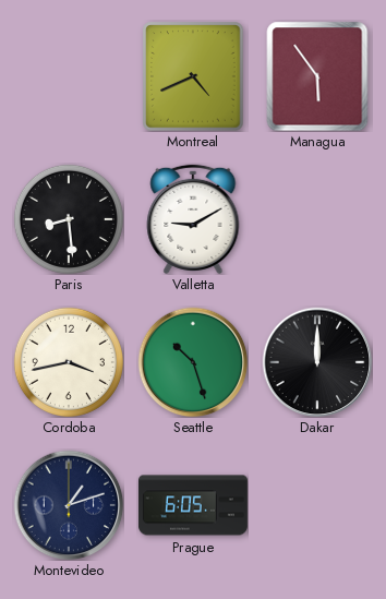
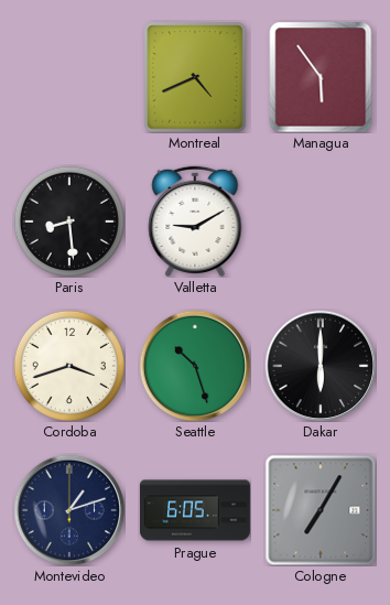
Cordoba: 3:43 -> 3:42
Dakar: 12:00 -> 6:00
Cologne: none -> 7:05
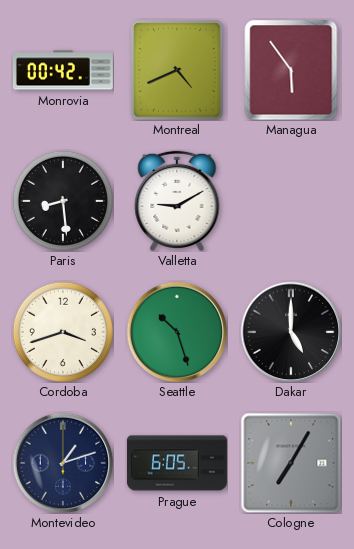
Monrovia: none -> 00:42
Dakar: 6:00 -> 5:00
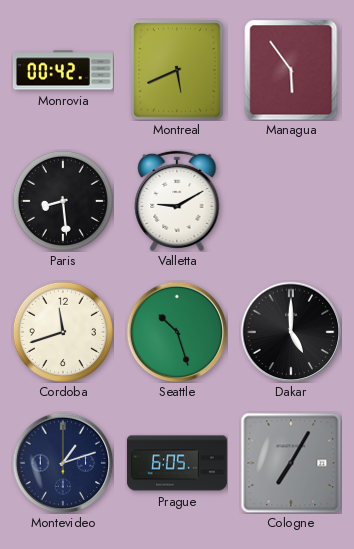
Montreal: 4:41 -> 5:41
Cordoba: 3:42 -> 11:42
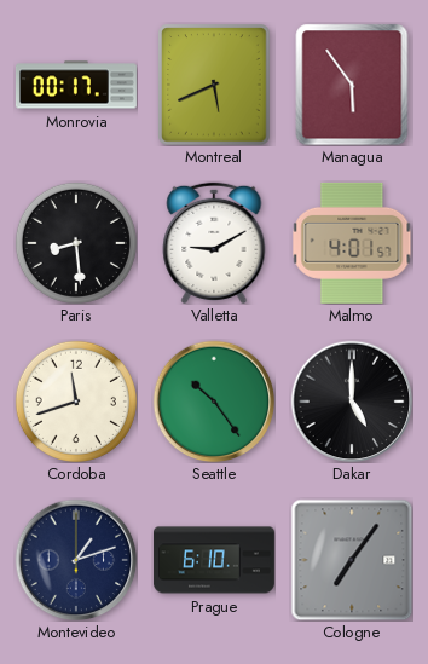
Monrovia: 00:42 -> 00:17
Malmo: none -> 4:01
Seattle: 10:27 -> 10:24
Prague: 6:05 -> 6:10
Cologne: 7:05 -> 7:06
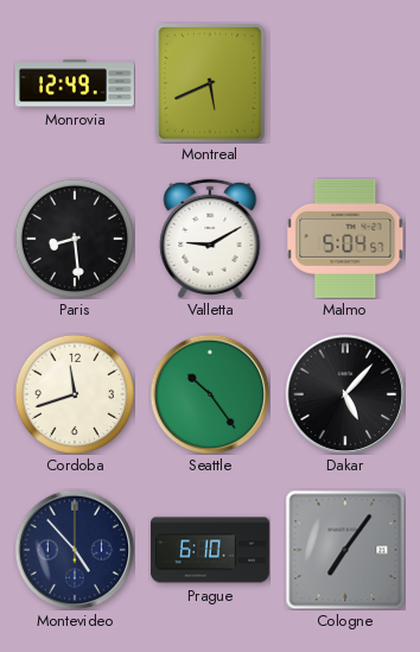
Monrovia: 00:17 -> 12:49
Managua: 5:54 -> none
Malmo: 4:01 -> 5:04
Dakar: 5:00 -> 5:07
Montevideo: 1:12 -> 4:53
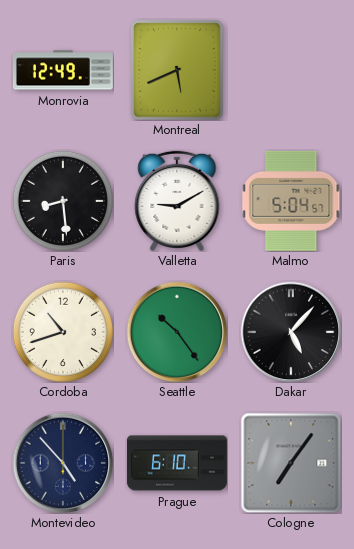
Cordoba: 11:42 -> 10:42
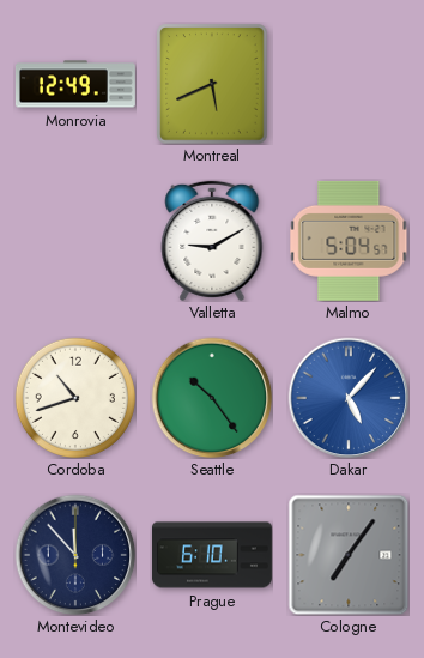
Paris: 8:29 -> none
Dakar dial: black -> blue
Montevideo: 4:53 -> 11:53
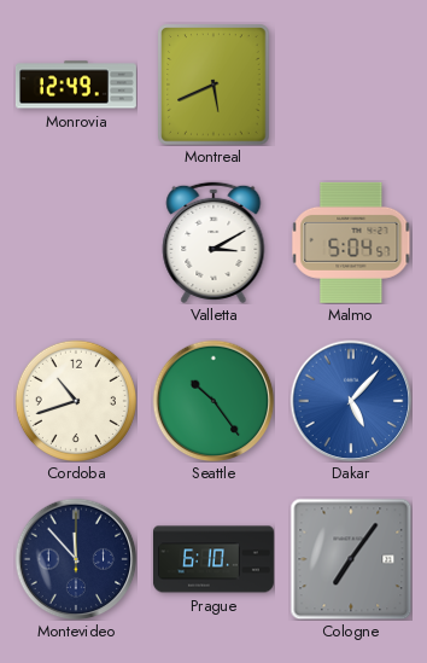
Valletta: 9:10 -> 3:10
